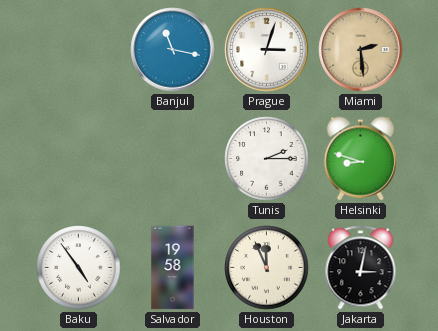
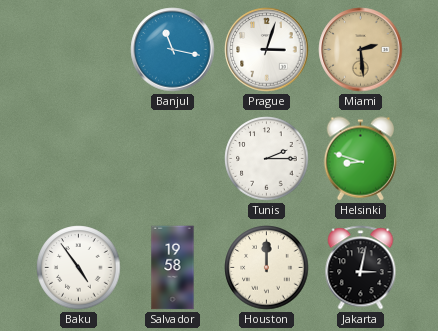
Houston: 11:56 -> 12:00
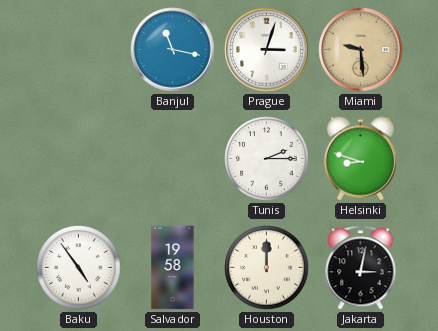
Miami: 2:29 -> 9:29
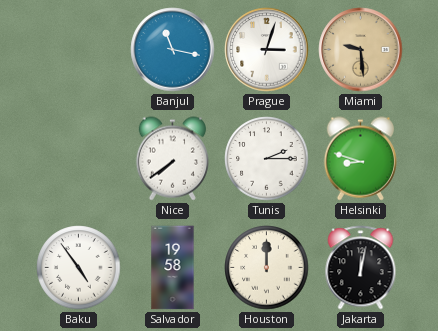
Nice: none -> 7:39
Jakarta: 3:02 -> 12:02
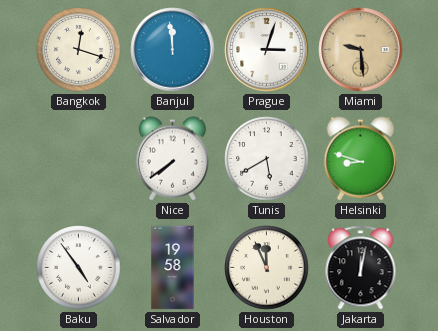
Bangkok: none -> 12:18
Banjul: 11:17 -> 11:59
Tunis: 2:15 -> 5:40
Houston: 12:00 -> 11:56
